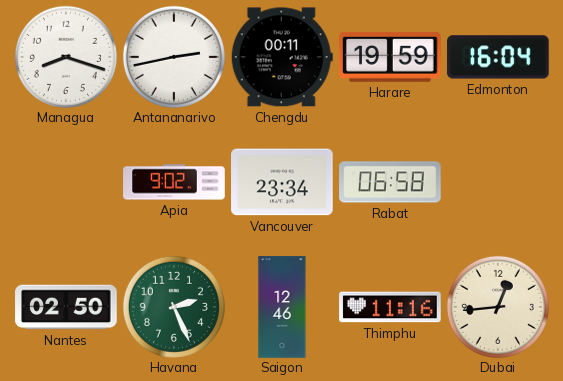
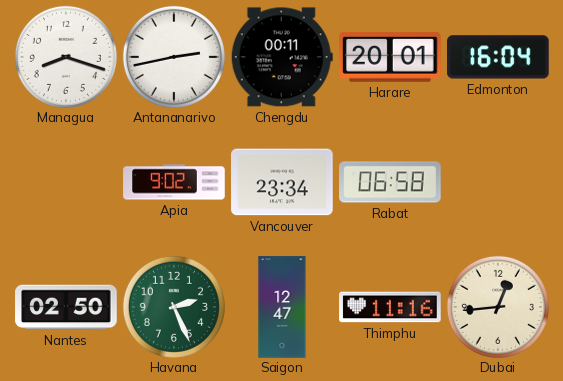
Harare: 19:59 -> 20:01
Saigon: 12:46 -> 12:47
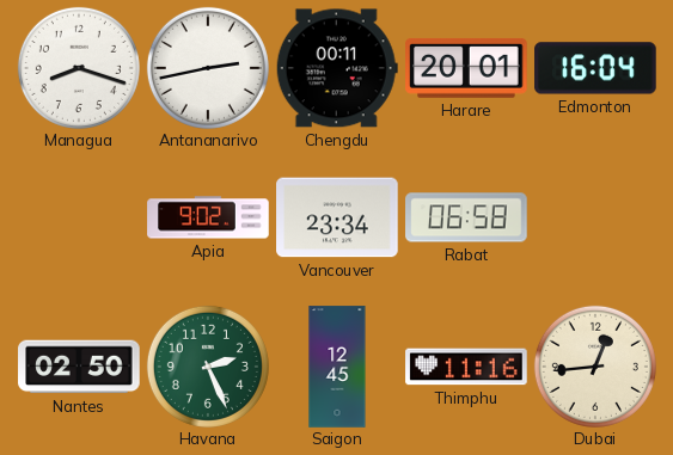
Saigon: 12:47 -> 12:45
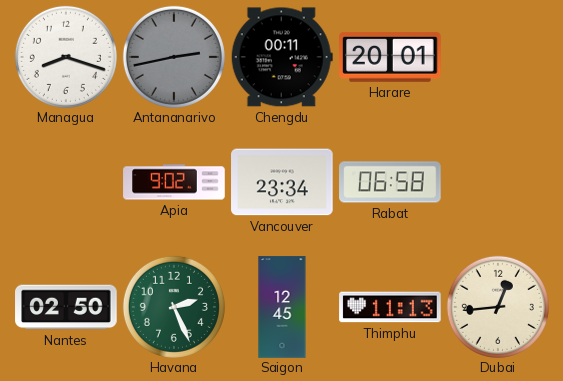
Antananarivo dial: white -> grey
Edmonton: 16:04 -> none
Thimphu: 11:16 -> 11:13
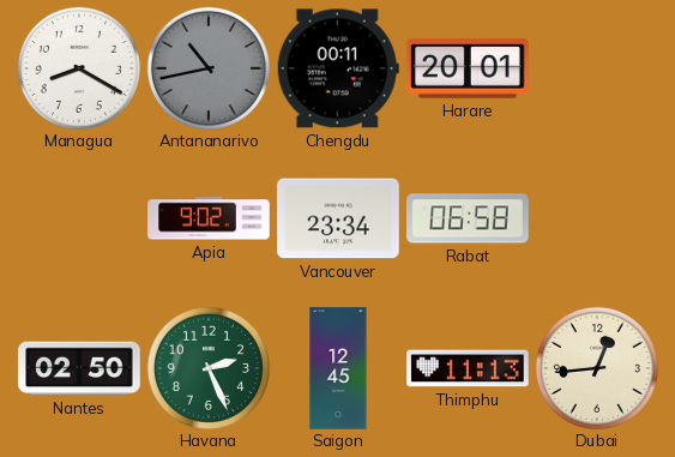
Managua: 8:18 -> 8:20
Antananarivo: 2:43 -> 10:43
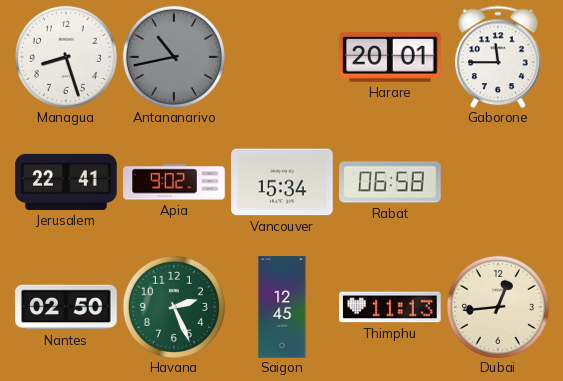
Managua: 8:20 -> 8:27
Chengdu: 00:11 -> none
Gaborone: none -> 11:45
Jerusalem: none -> 22:41
Vancouver: 23:34 -> 15:34
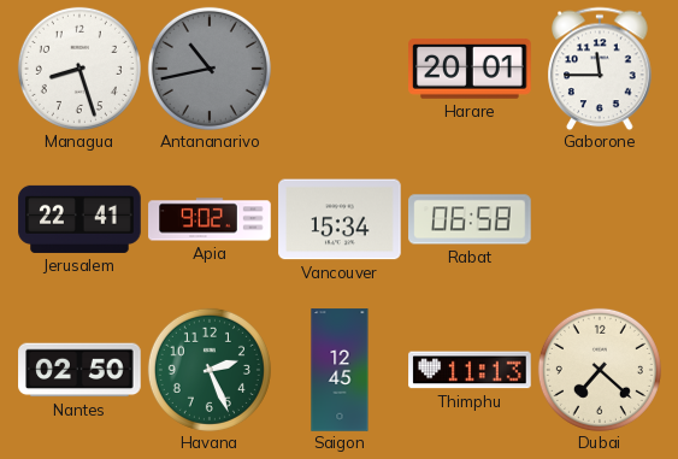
Dubai: 12:44 -> 7:22
